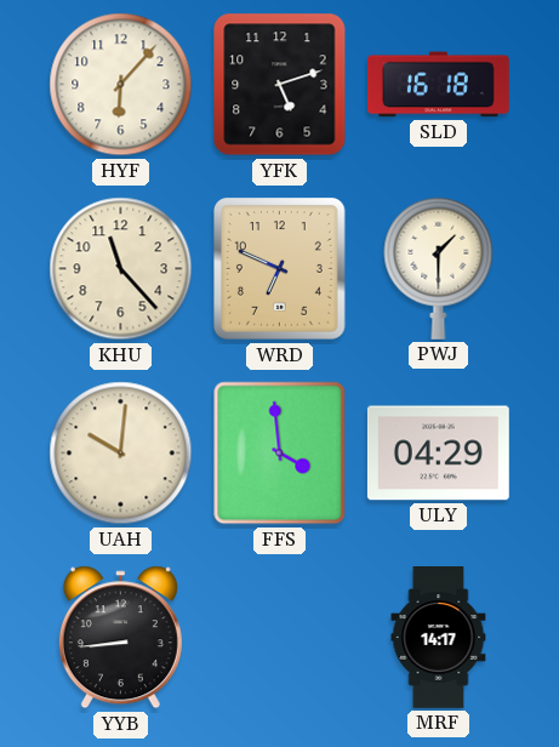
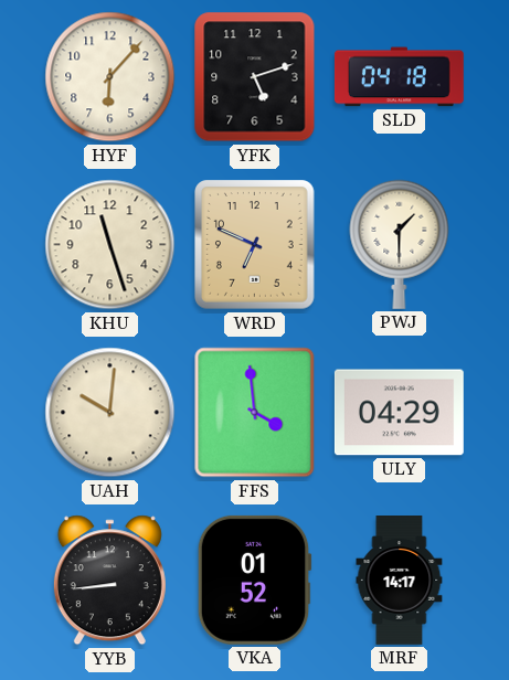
SLD: 16:18 -> 04:18
KHU: 11:23 -> 11:27
VKA: none -> 01:52
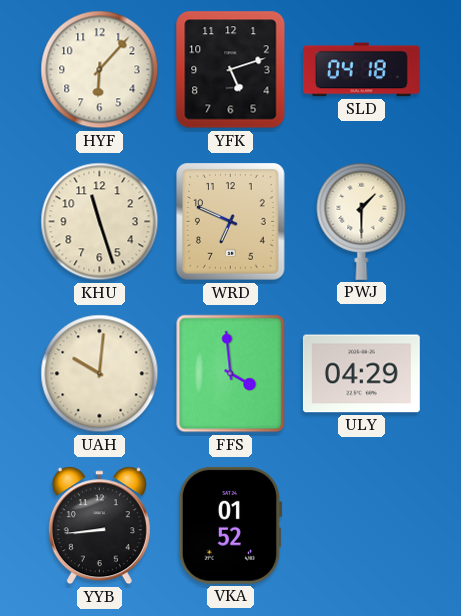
MRF: 14:17 -> none
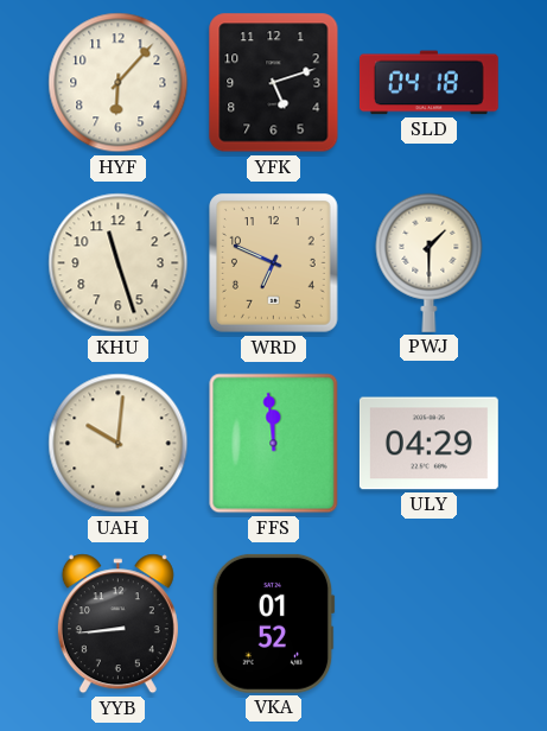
FFS: 3:59 -> 11:59
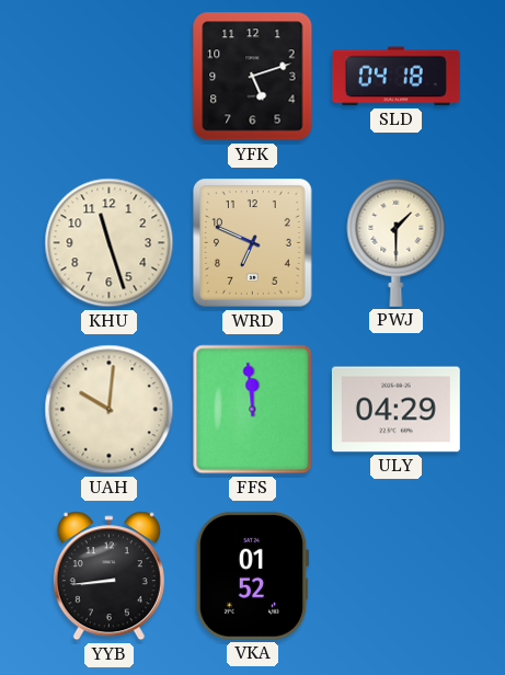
HYF: 6:07 -> none
